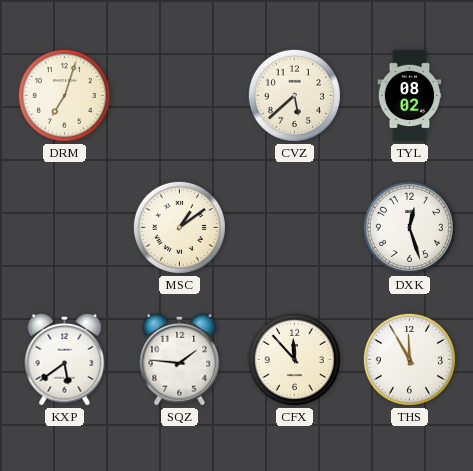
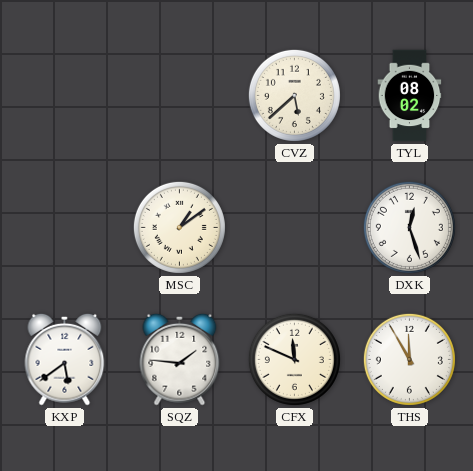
DRM: 7:03 -> none
CFX: 11:53 -> 11:49
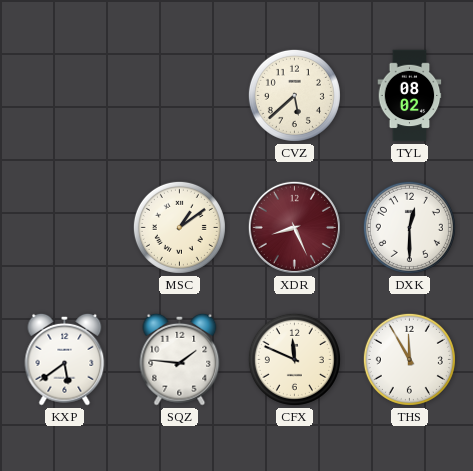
XDR: none -> 8:26
DXK: 12:27 -> 12:30
